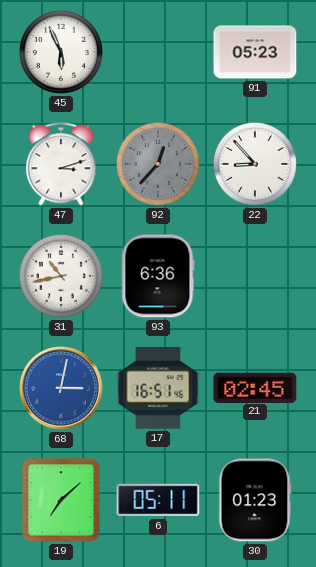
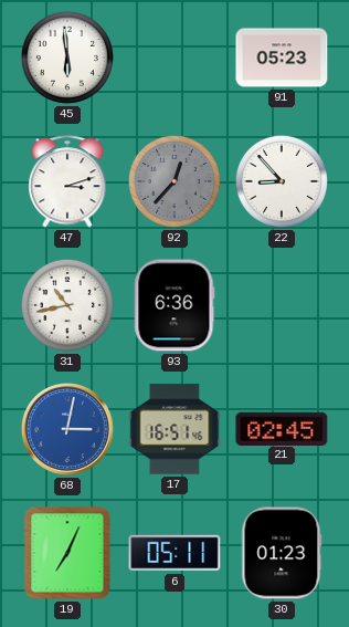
45: 5:56 -> 5:59
19: 7:08 -> 7:04
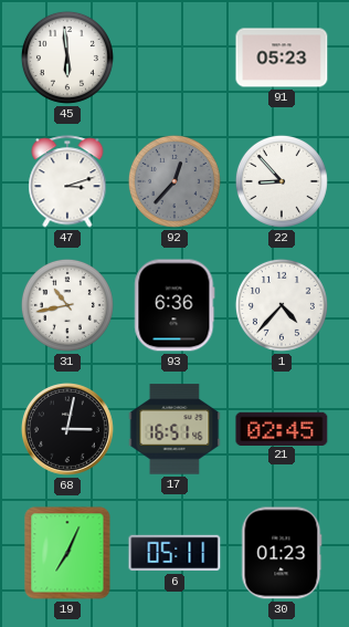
1: none -> 4:37
68 dial: blue -> black
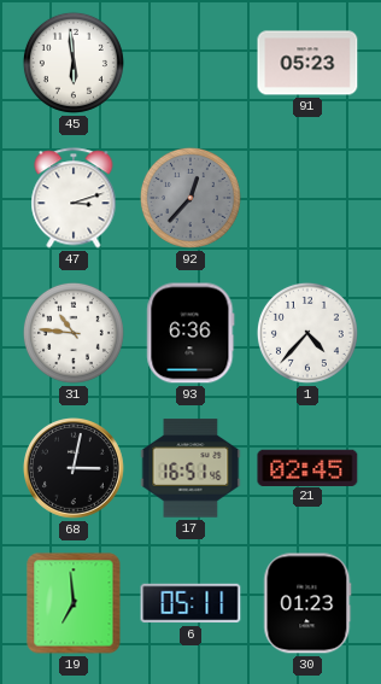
22: 8:53 -> none
31: 10:43 -> 10:46
19: 7:04 -> 6:59
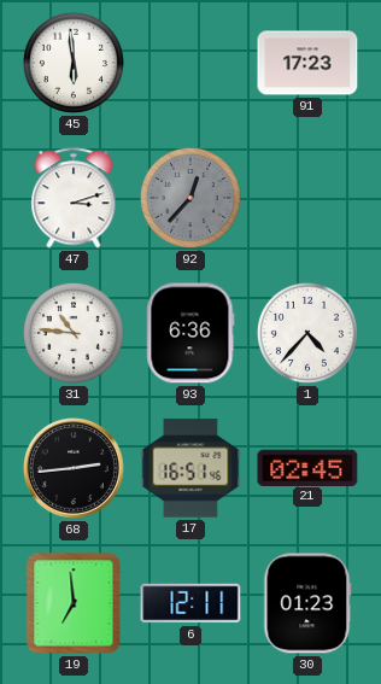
91: 05:23 -> 17:23
68: 3:02 -> 2:44
6: 05:11 -> 12:11
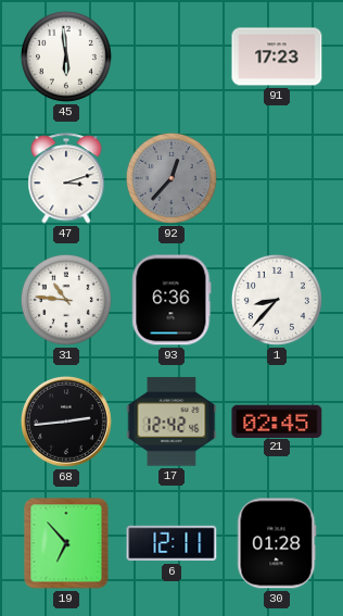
1: 4:37 -> 8:37
17: 16:51 -> 12:42
19: 6:59 -> 6:53
30: 01:23 -> 01:28
